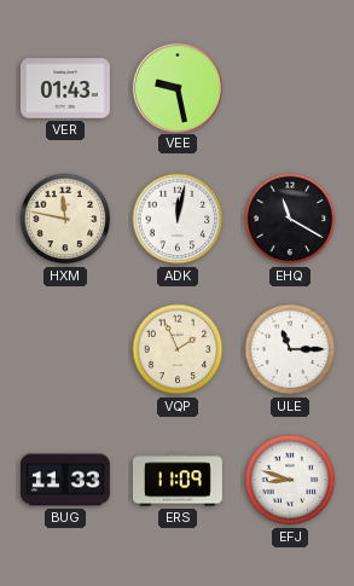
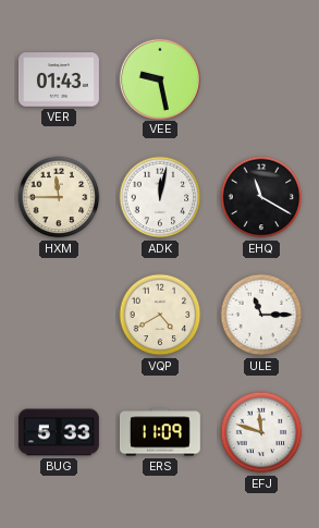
HXM: 11:47 -> 11:45
VQP: 1:56 -> 4:40
BUG: 11:33 -> 5:33
EFJ: 8:48 -> 11:48
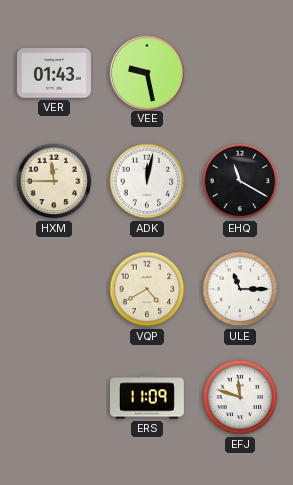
BUG: 5:33 -> none
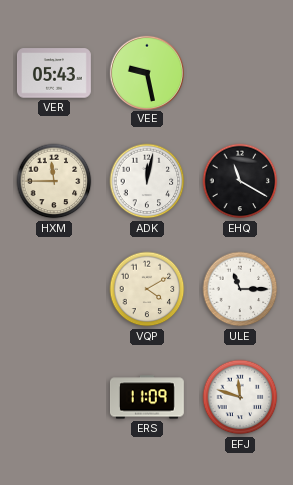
VER: 01:43 -> 05:43
VQP: 4:40 -> 4:10
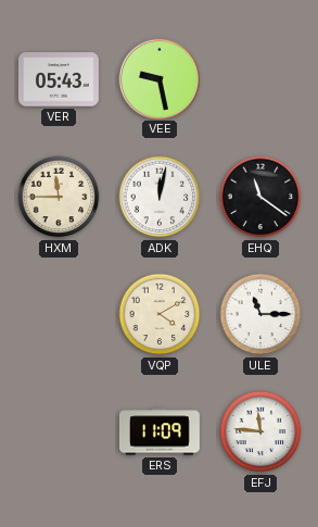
EHQ: 11:20 -> 11:21
EFJ: 11:48 -> 11:46
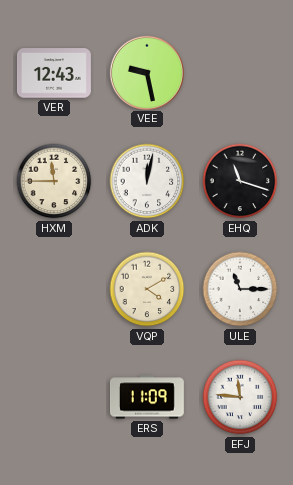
VER: 05:43 -> 12:43
EHQ: 11:21 -> 11:18
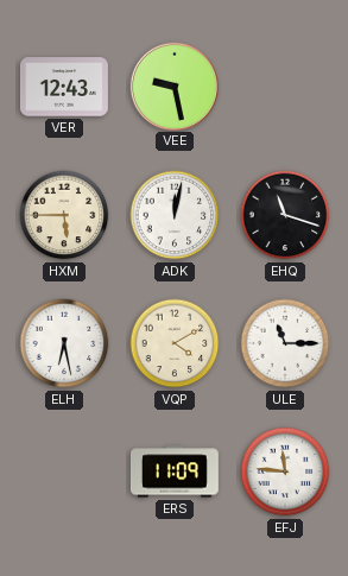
HXM: 11:45 -> 5:45
ELH: none -> 6:28
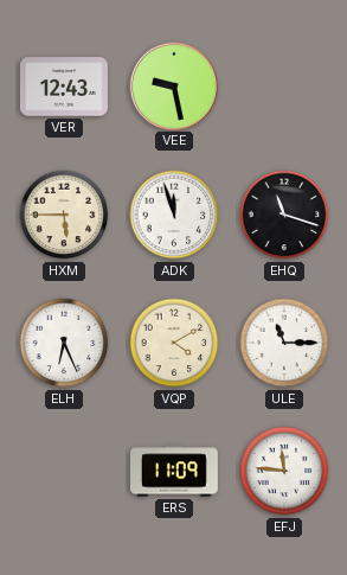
ADK: 12:02 -> 11:57
ELH: 6:28 -> 6:26
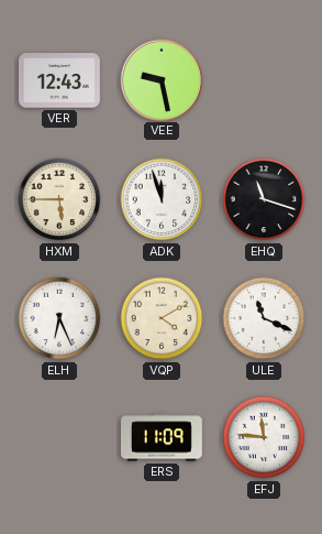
ULE: 11:15 -> 11:19
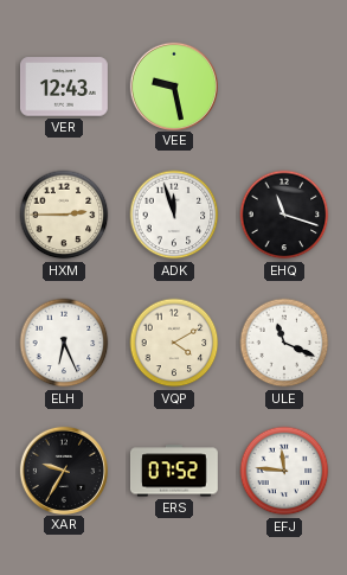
HXM: 5:45 -> 2:45
XAR: none -> 9:35
ERS: 11:09 -> 07:52
